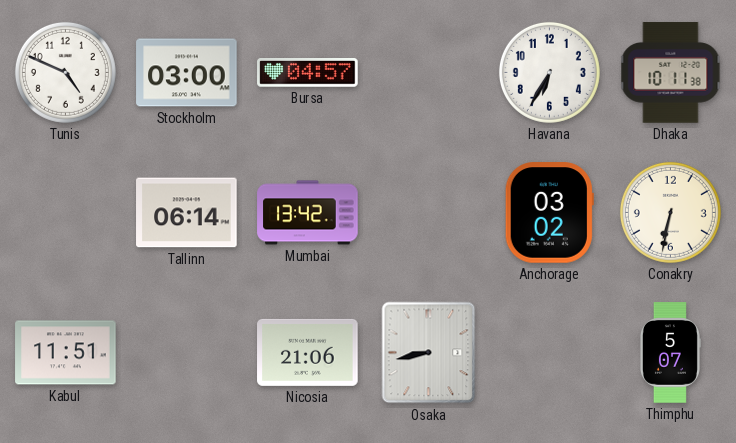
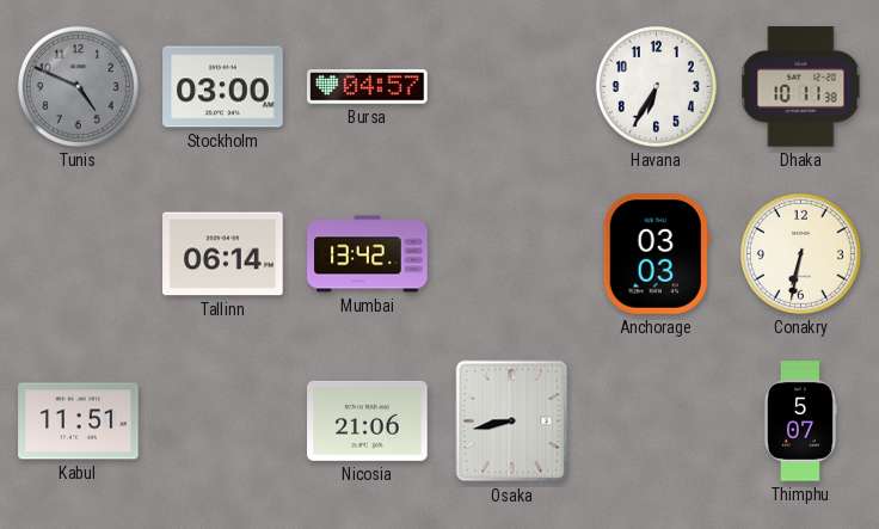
Tunis dial: white -> grey
Anchorage: 03:02 -> 03:03
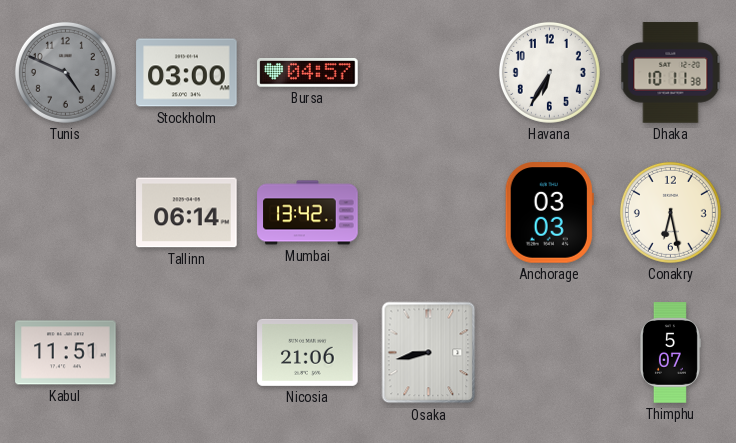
Conakry: 6:32 -> 6:28
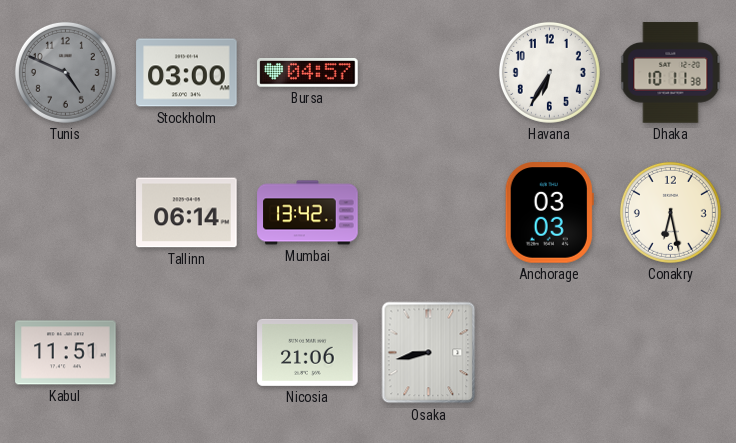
Thimphu: 5:07 -> none
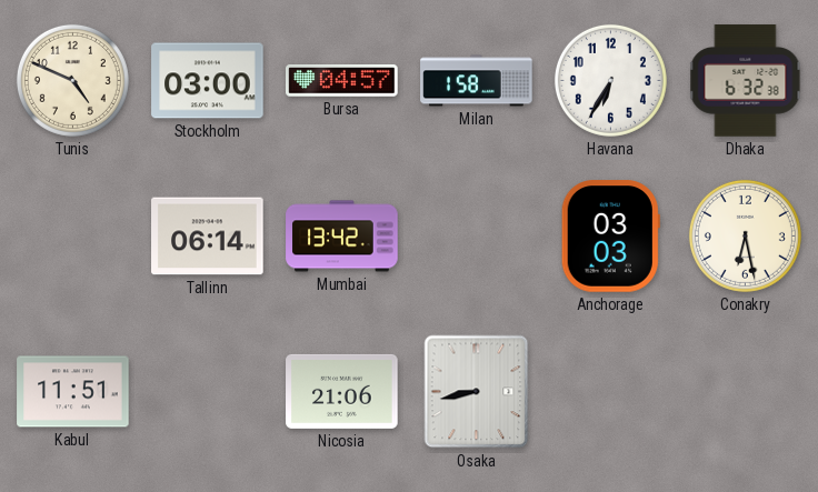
Tunis dial: grey -> cream
Milan: none -> 1:58
Dhaka: 10:11 -> 6:32
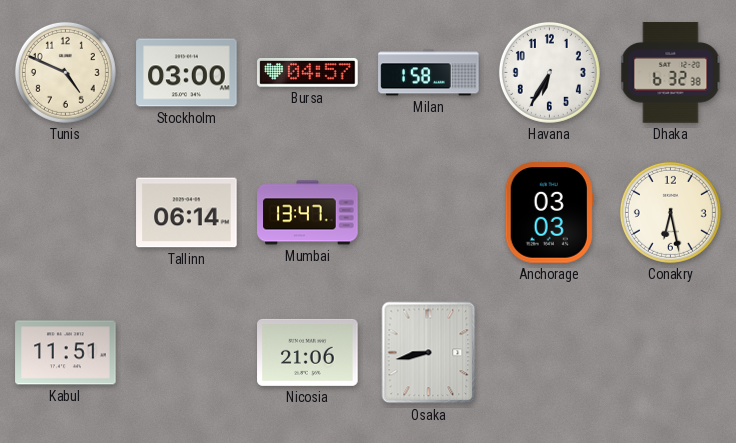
Mumbai: 13:42 -> 13:47
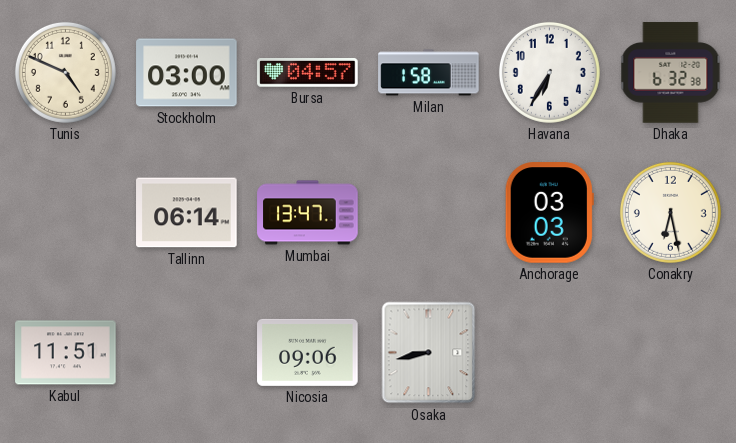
Nicosia: 21:06 -> 09:06
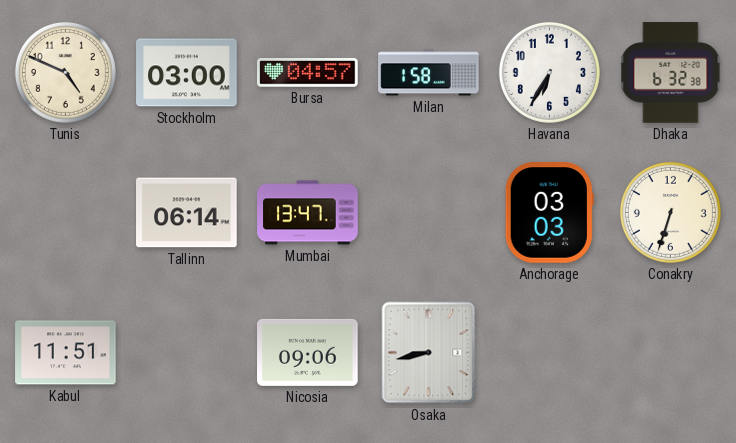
Conakry: 6:28 -> 6:33
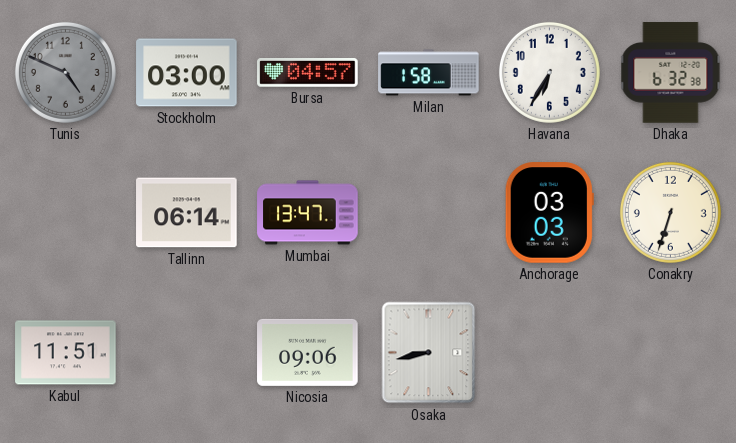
Tunis dial: cream -> grey
